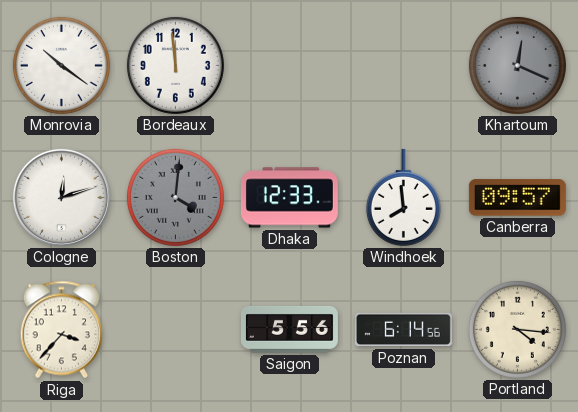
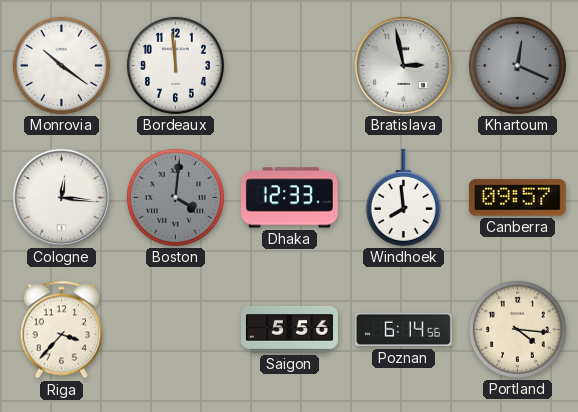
Bratislava: none -> 2:58
Cologne: 12:12 -> 12:16
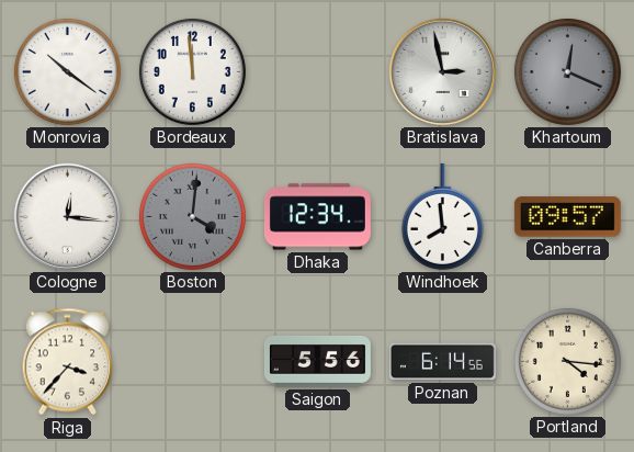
Dhaka: 12:33 -> 12:34
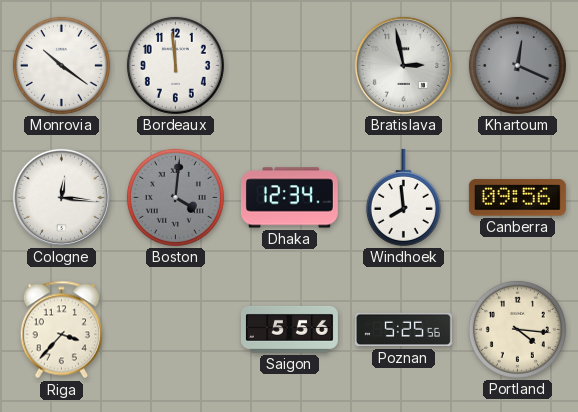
Canberra: 09:57 -> 09:56
Poznan: 6:14 -> 5:25
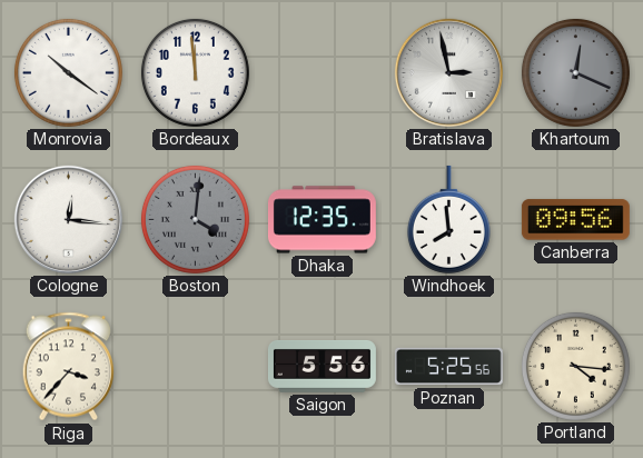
Dhaka: 12:34 -> 12:35
